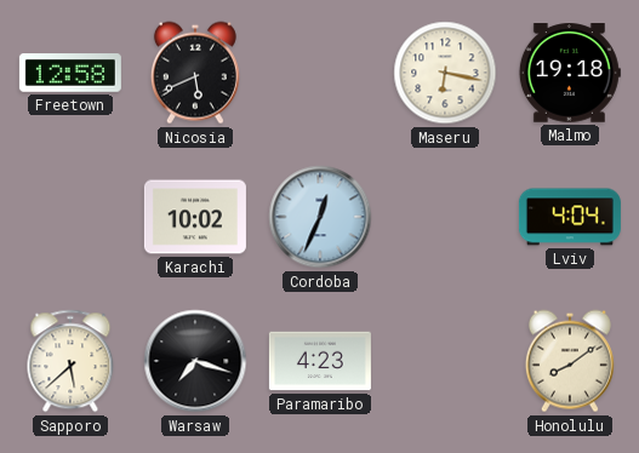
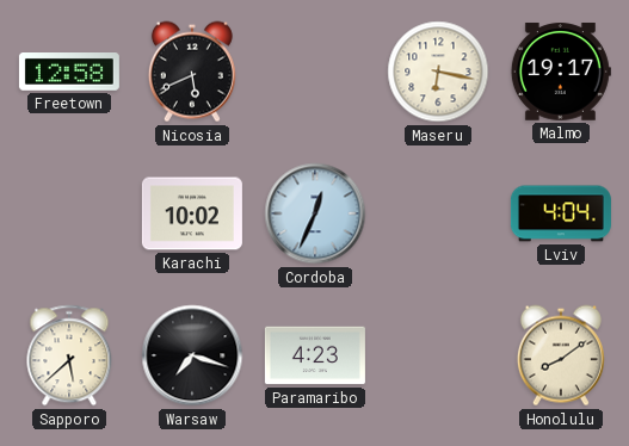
Malmo: 19:18 -> 19:17
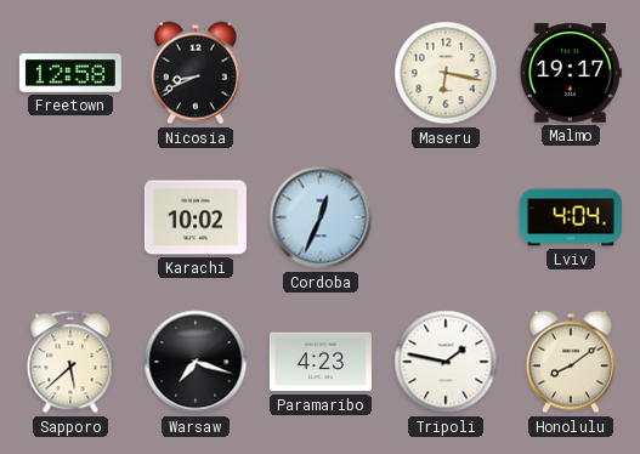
Nicosia: 5:41 -> 8:41
Tripoli: none -> 1:47
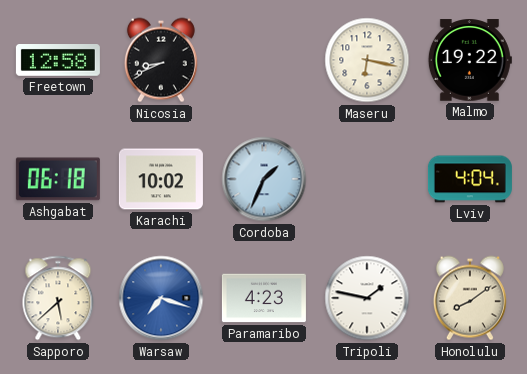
Malmo: 19:17 -> 19:22
Ashgabat: none -> 06:18
Cordoba: 12:34 -> 1:34
Warsaw dial: black -> blue
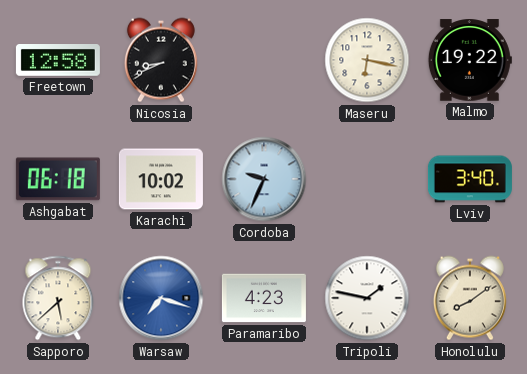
Cordoba: 1:34 -> 9:34
Lviv: 4:04 -> 3:40
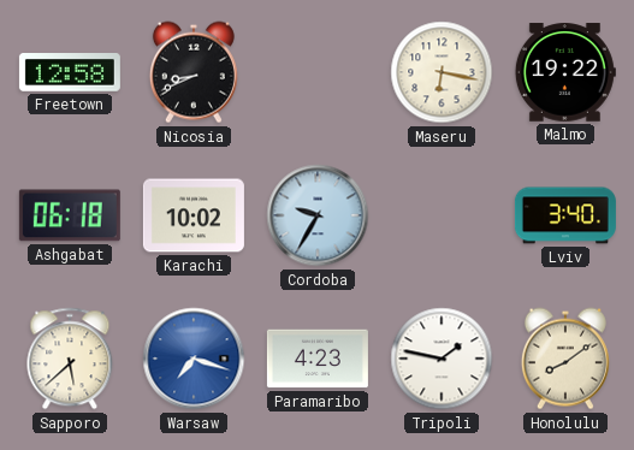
Cordoba: 9:34 -> 9:35
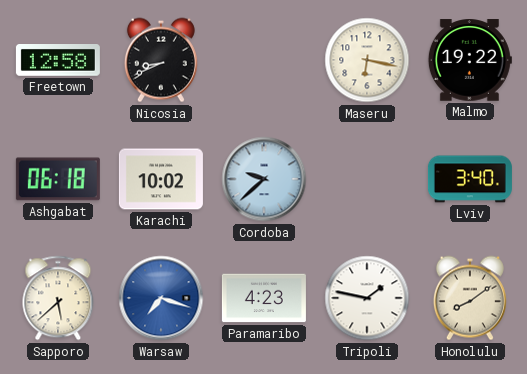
Cordoba: 9:35 -> 9:38
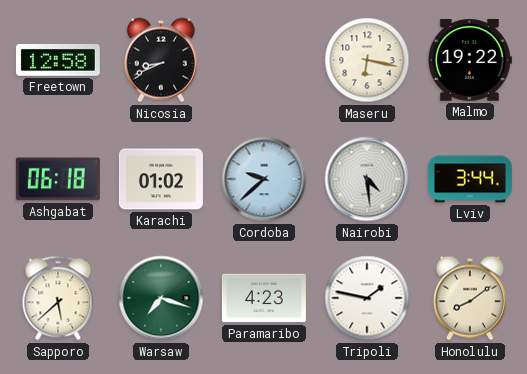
Karachi: 10:02 -> 01:02
Nairobi: none -> 4:29
Lviv: 3:40 -> 3:44
Warsaw dial: blue -> green
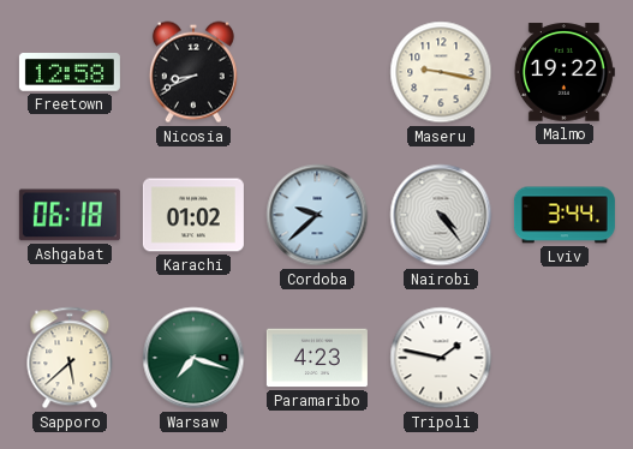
Maseru: 6:17 -> 9:17
Nairobi: 4:29 -> 4:24
Honolulu: 8:09 -> none
